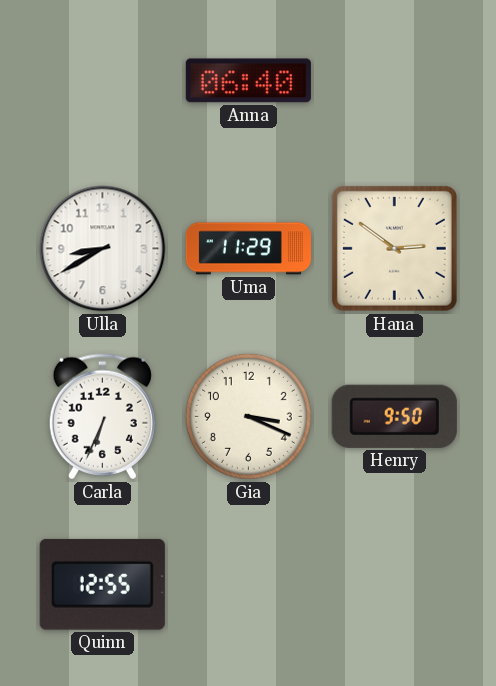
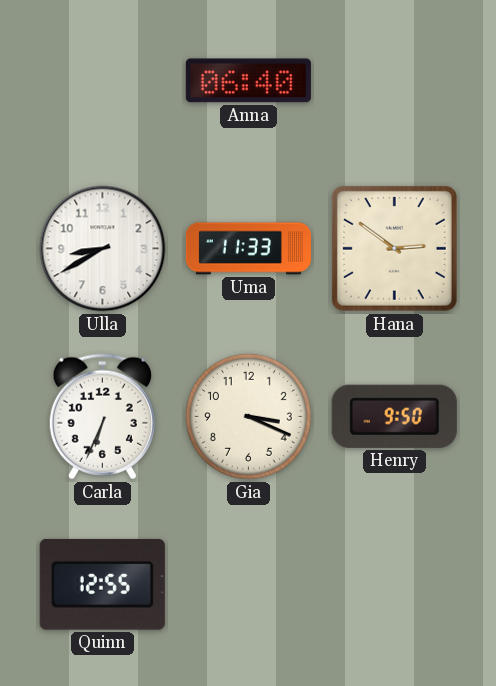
Uma: 11:29 -> 11:33
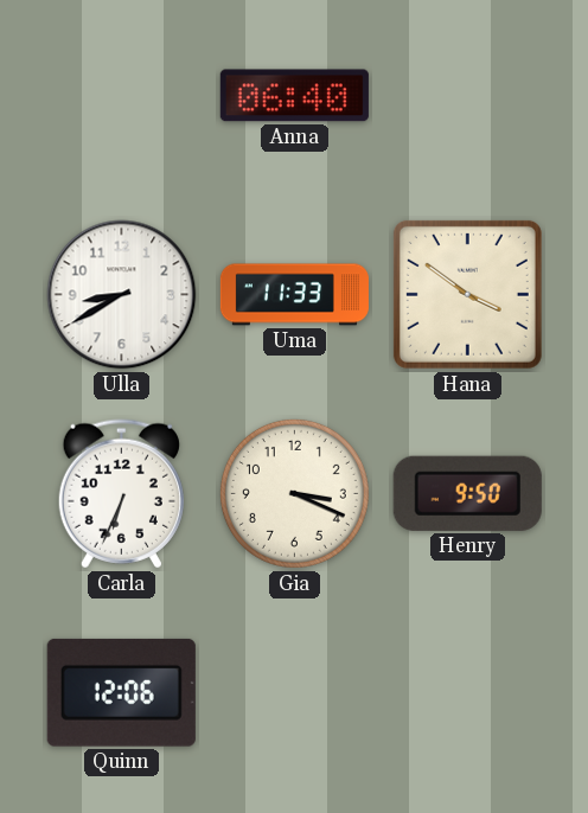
Hana: 2:51 -> 3:51
Quinn: 12:55 -> 12:06
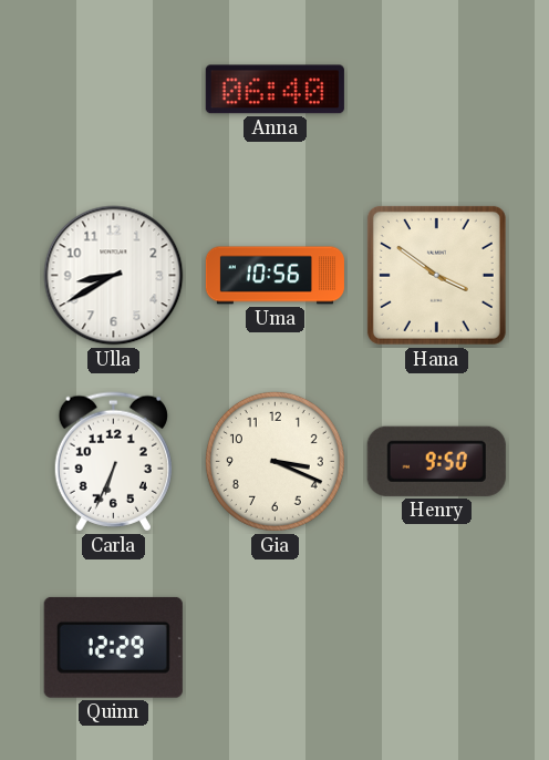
Uma: 11:33 -> 10:56
Quinn: 12:06 -> 12:29
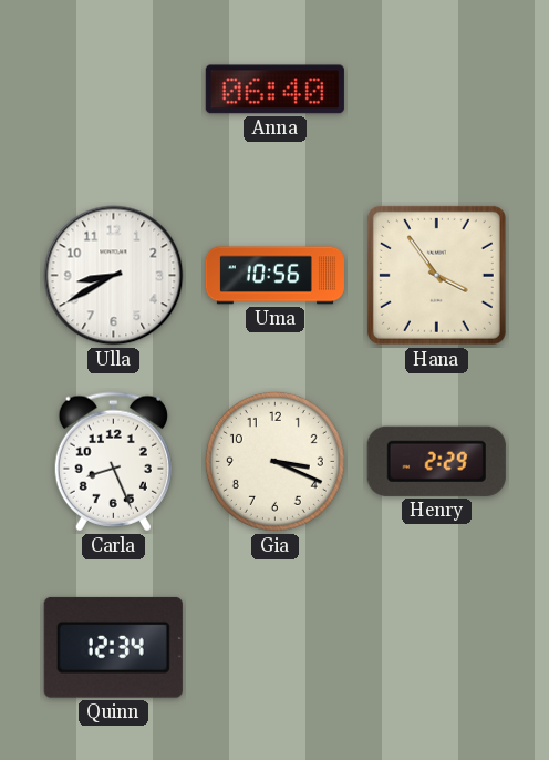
Hana: 3:51 -> 3:54
Carla: 6:34 -> 8:26
Henry: 9:50 -> 2:29
Quinn: 12:29 -> 12:34
